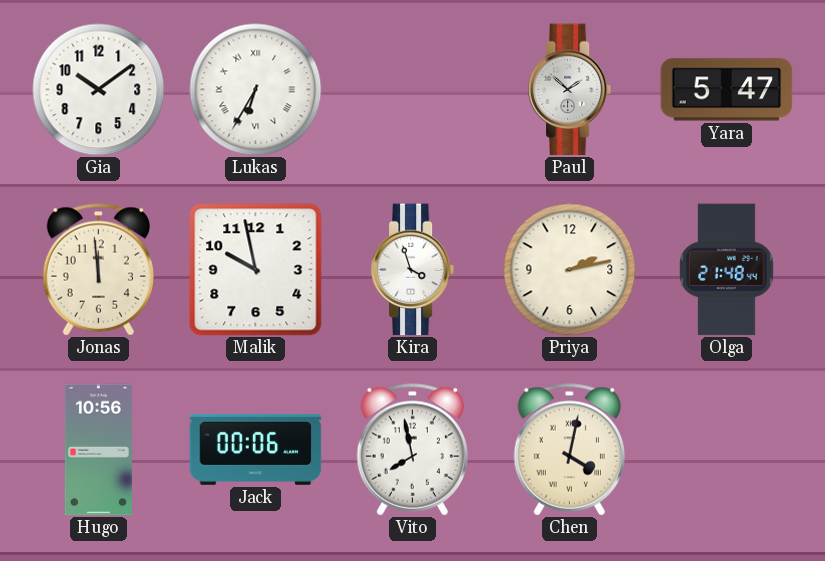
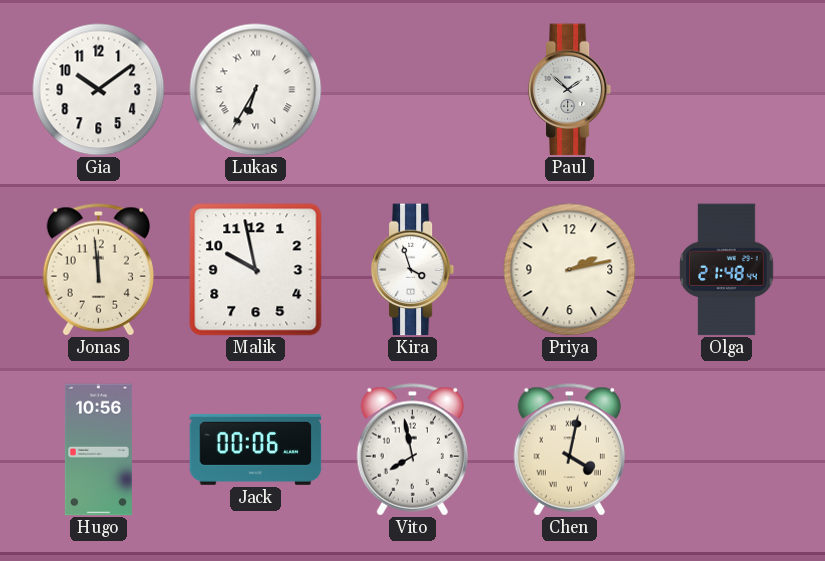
Yara: 5:47 -> none
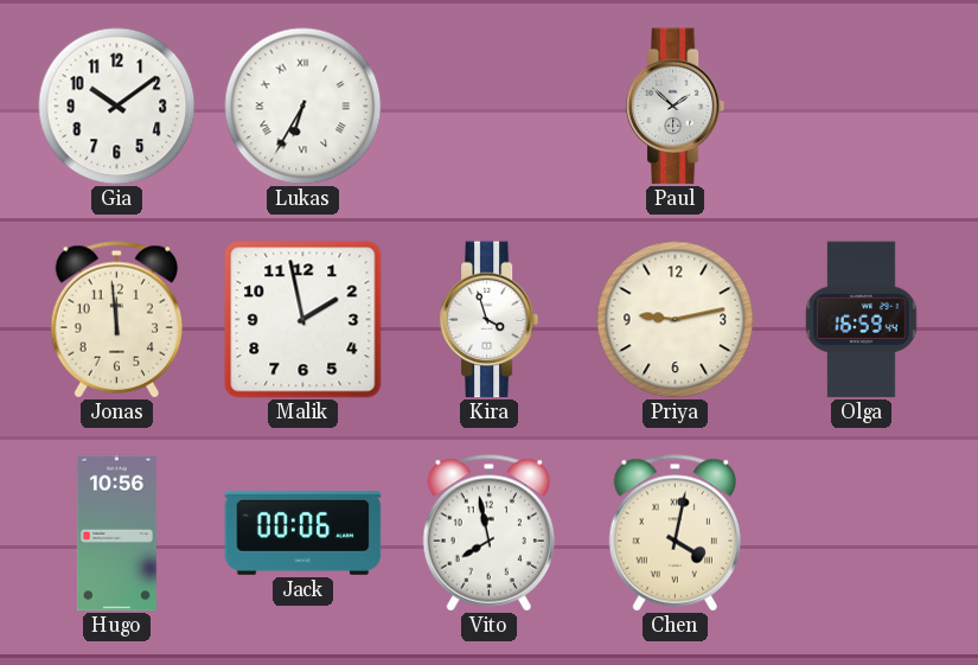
Malik: 9:58 -> 1:58
Priya: 2:13 -> 9:13
Olga: 21:48 -> 16:59
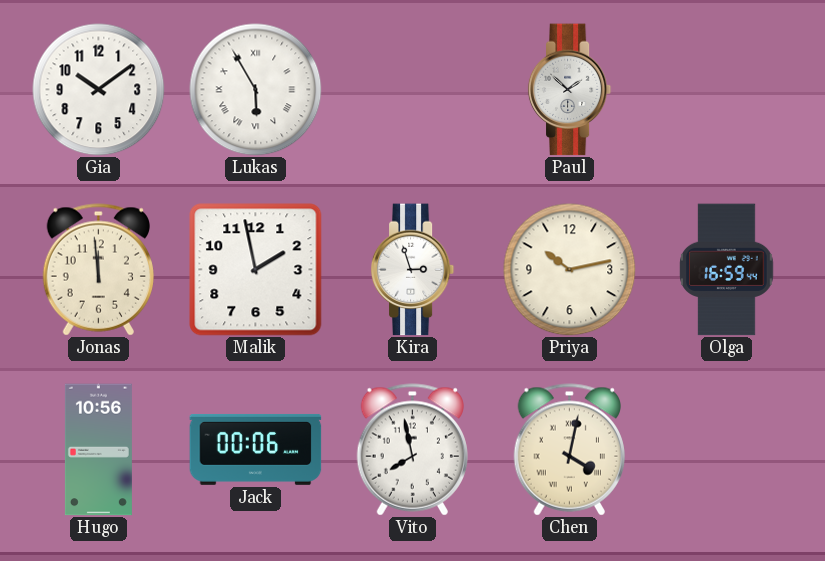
Lukas: 6:35 -> 5:55
Kira: 3:57 -> 2:57
Priya: 9:13 -> 10:13
